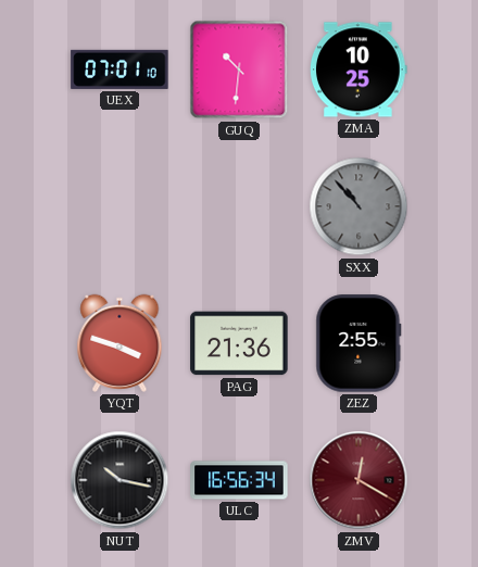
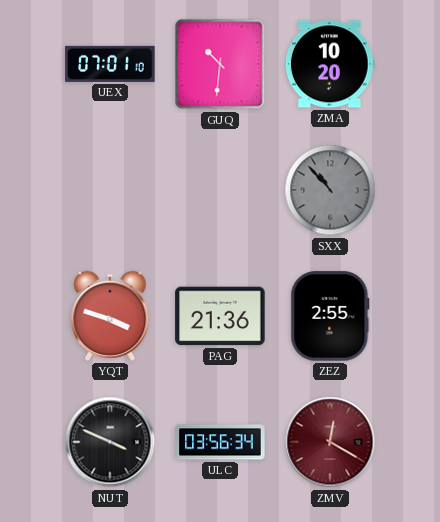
ZMA: 10:25 -> 10:20
NUT: 10:17 -> 3:49
ULC: 16:56 -> 03:56
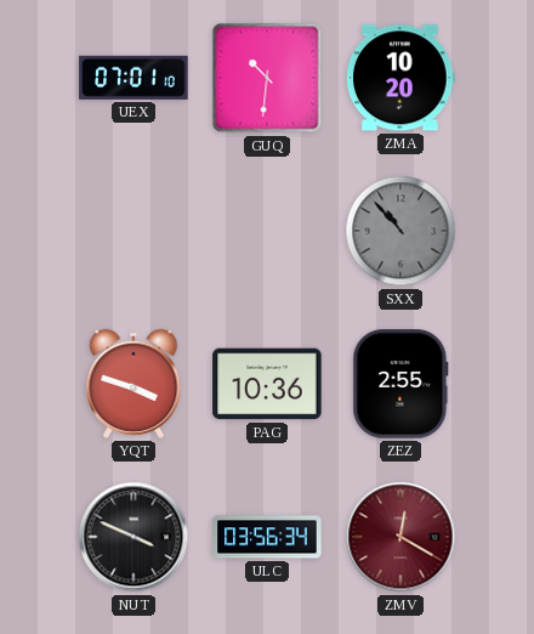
PAG: 21:36 -> 10:36
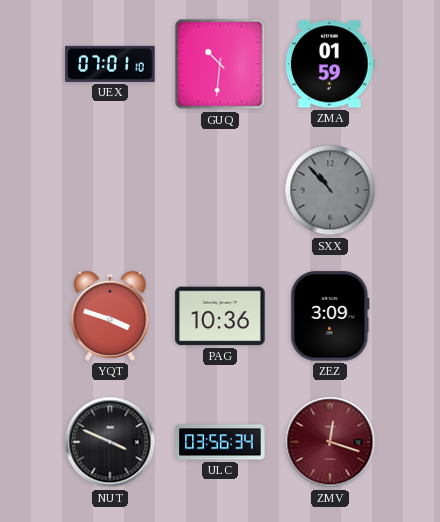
ZMA: 10:20 -> 01:59
ZEZ: 2:55 -> 3:09
ZMV: 12:20 -> 12:18
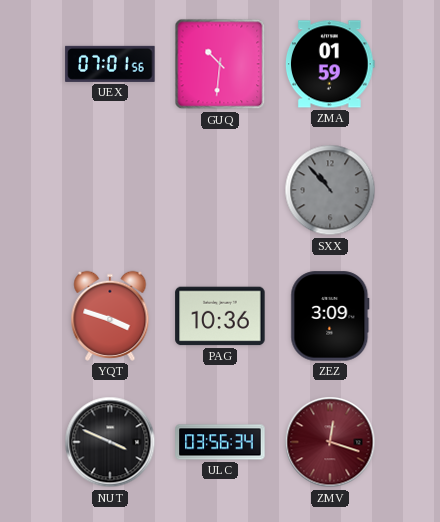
UEX: 07:01:10 -> 07:01:56
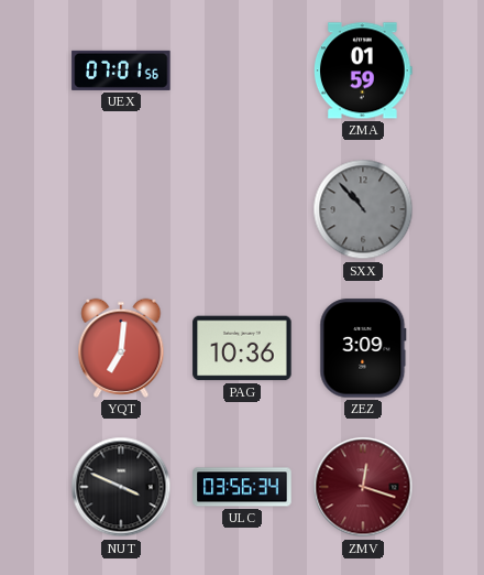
GUQ: 10:31 -> none
YQT: 3:48 -> 7:01
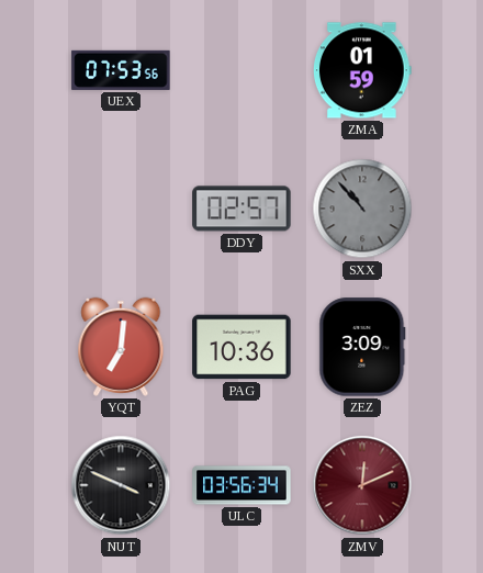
UEX: 07:01 -> 07:53
DDY: none -> 02:57
ZMV: 12:18 -> 12:11
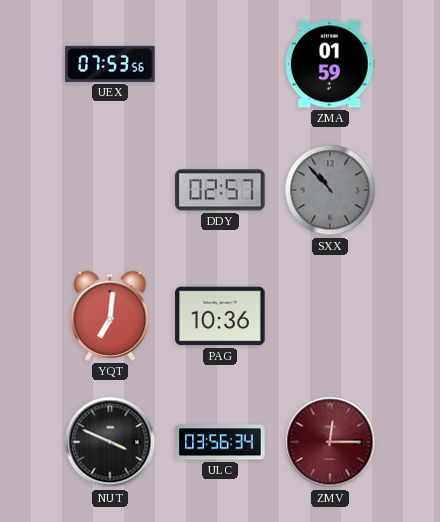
ZEZ: 3:09 -> none
ZMV: 12:11 -> 12:15
